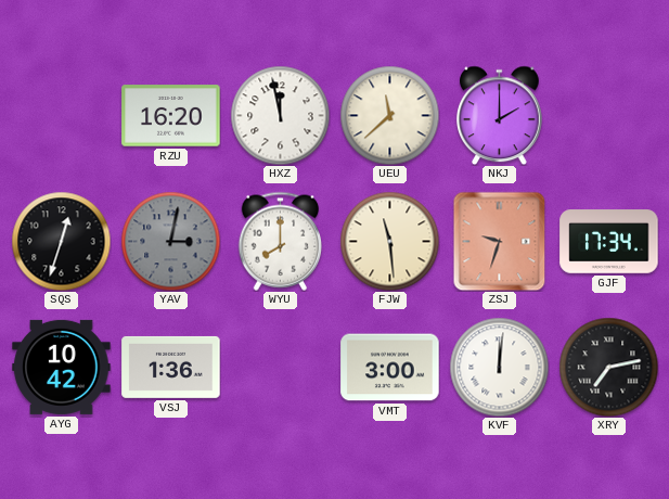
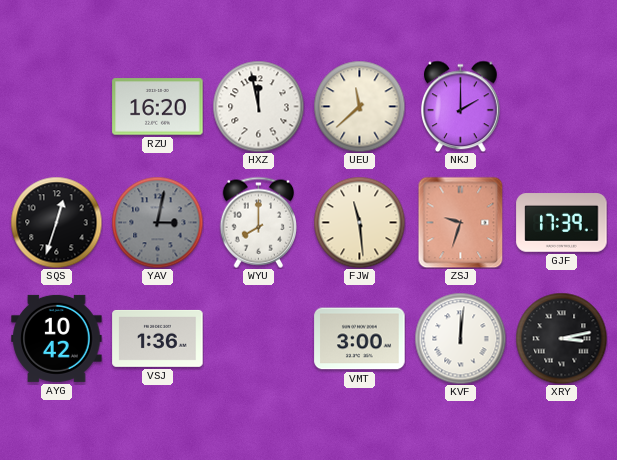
GJF: 17:34 -> 17:39
XRY: 7:13 -> 3:13
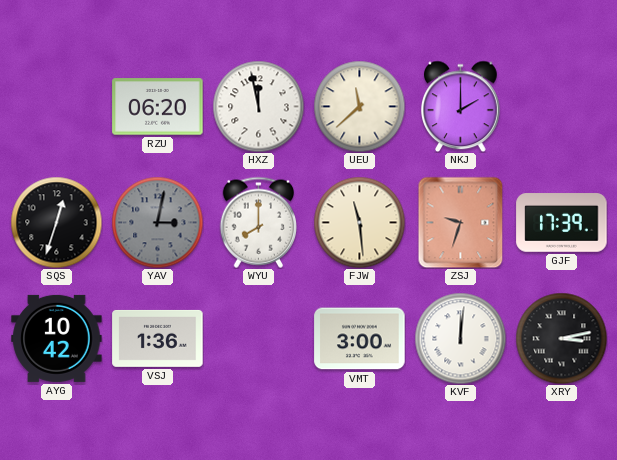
RZU: 16:20 -> 06:20
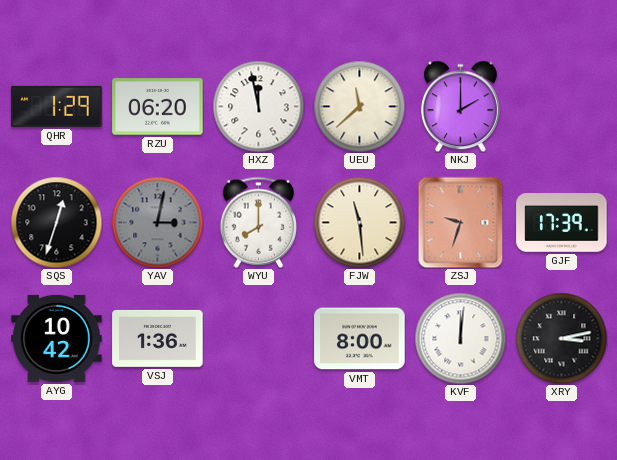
QHR: none -> 1:29
VMT: 3:00 -> 8:00
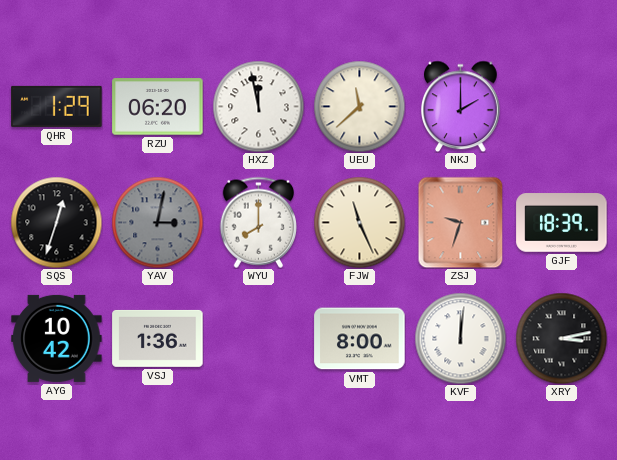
FJW: 11:29 -> 11:26
GJF: 17:39 -> 18:39
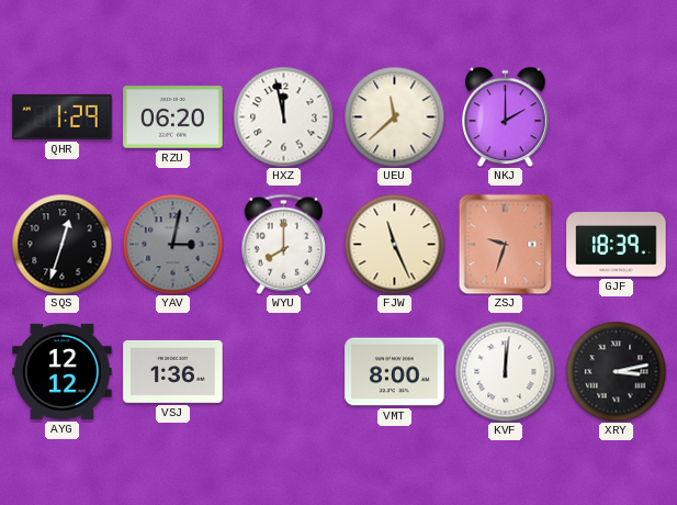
AYG: 10:42 -> 12:12
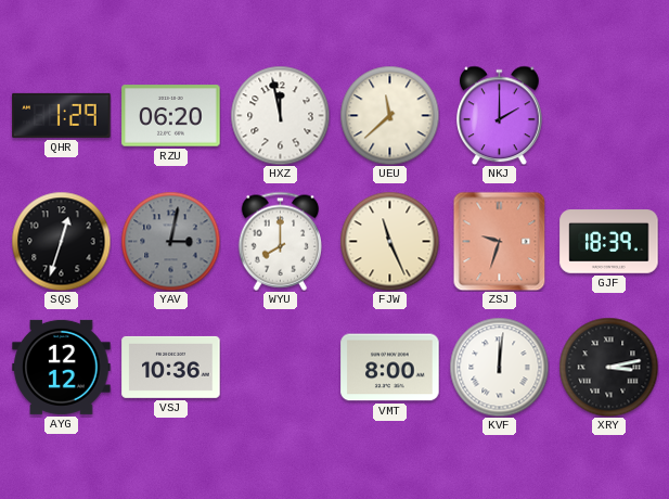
VSJ: 1:36 -> 10:36
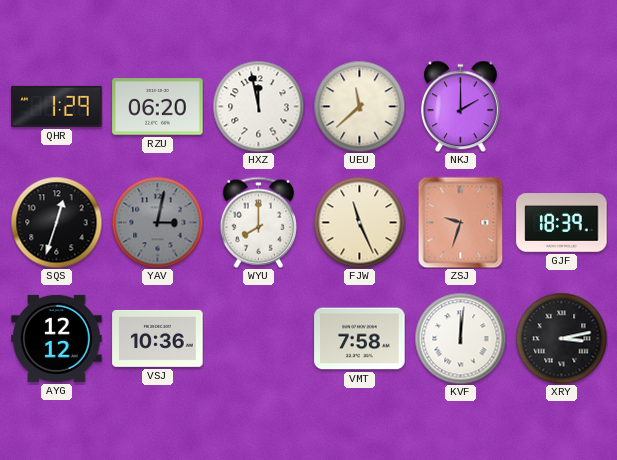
VMT: 8:00 -> 7:58
